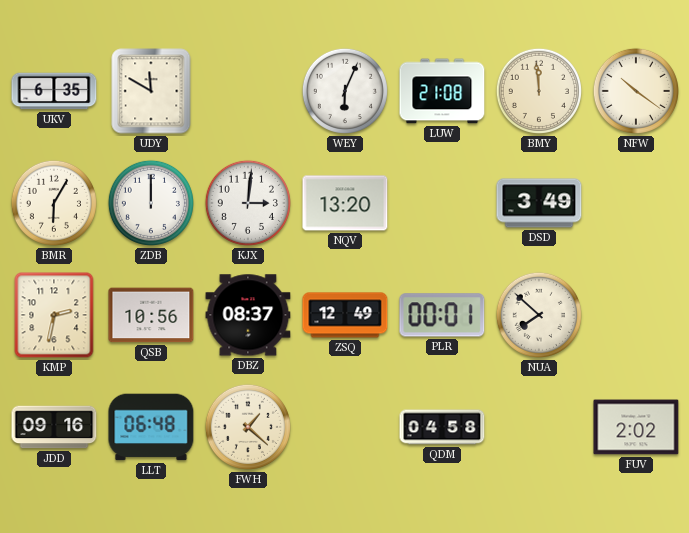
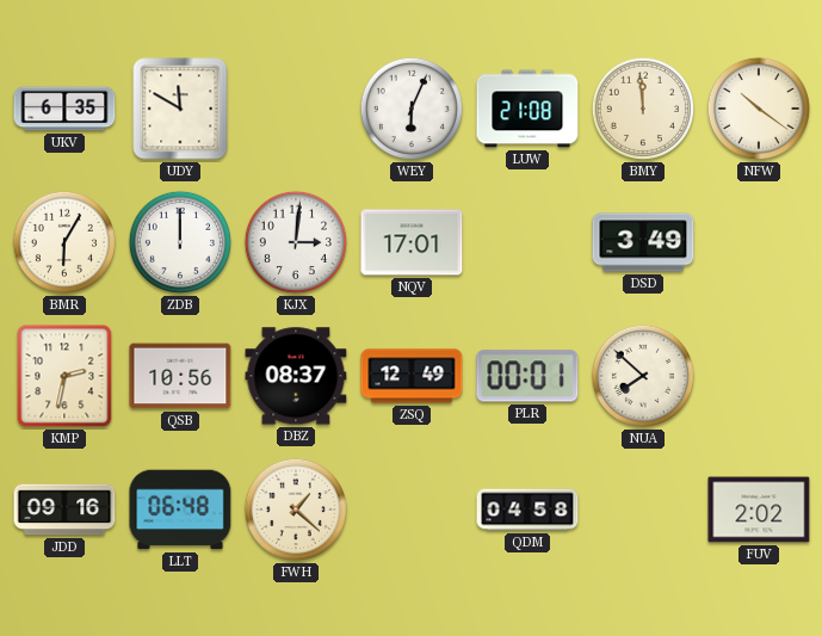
NQV: 13:20 -> 17:01
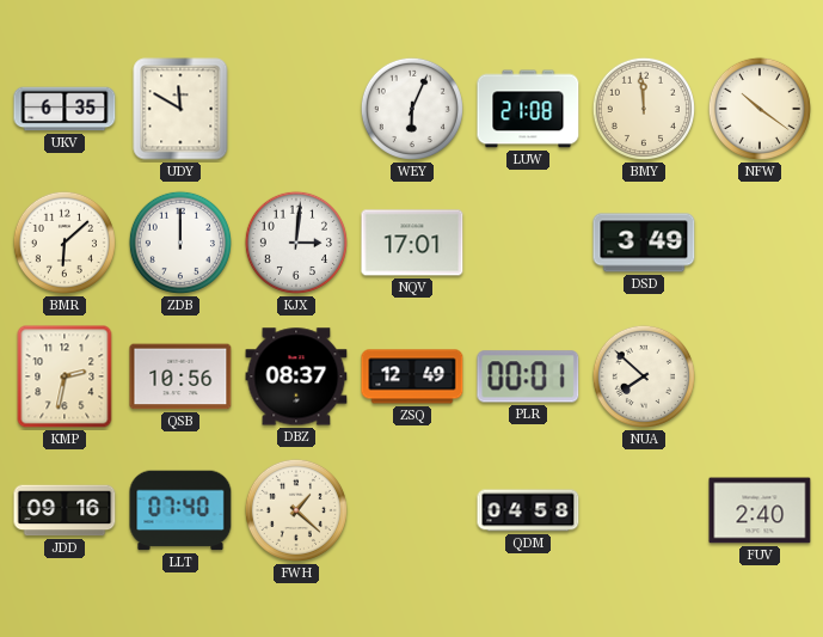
BMR: 6:05 -> 6:08
LLT: 06:48 -> 07:40
FUV: 2:02 -> 2:40
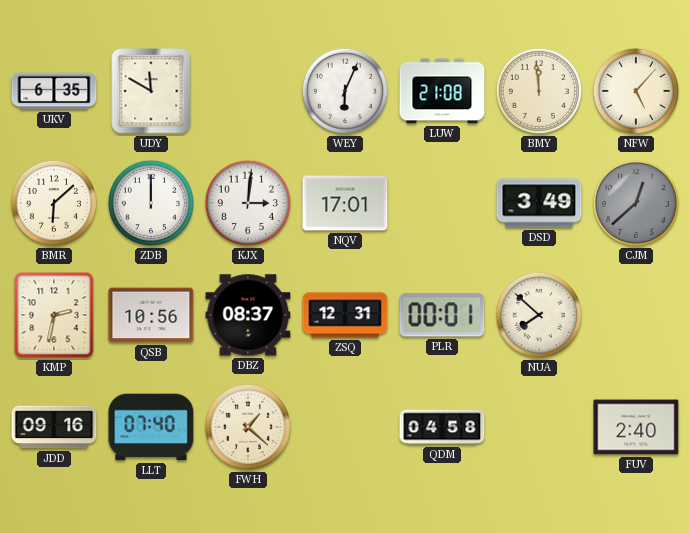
NFW: 10:21 -> 5:07
CJM: none -> 12:38
ZSQ: 12:49 -> 12:31
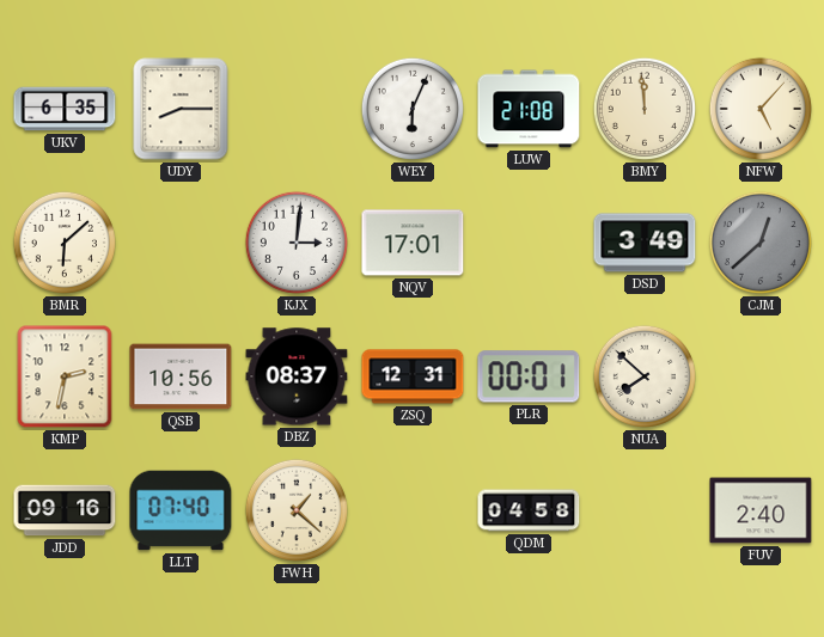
UDY: 11:50 -> 8:15
ZDB: 12:00 -> none
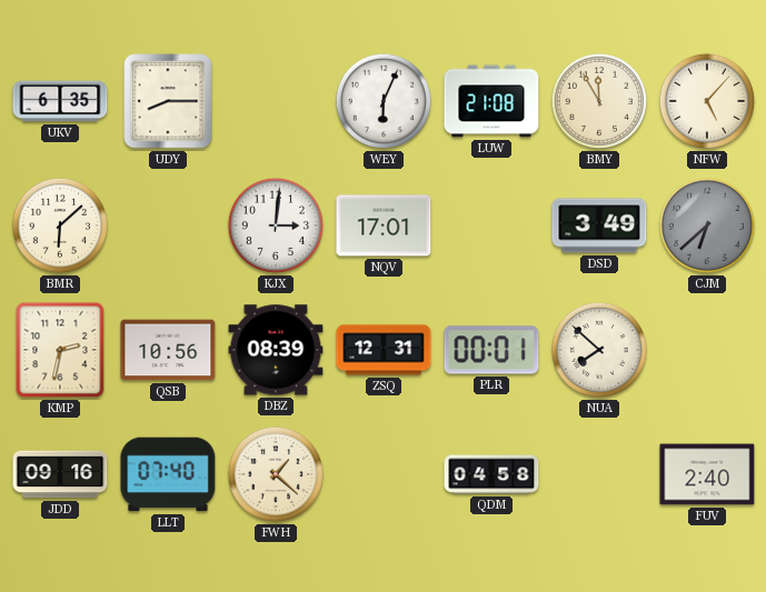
BMY: 11:59 -> 11:55
CJM: 12:38 -> 6:38
DBZ: 08:37 -> 08:39
